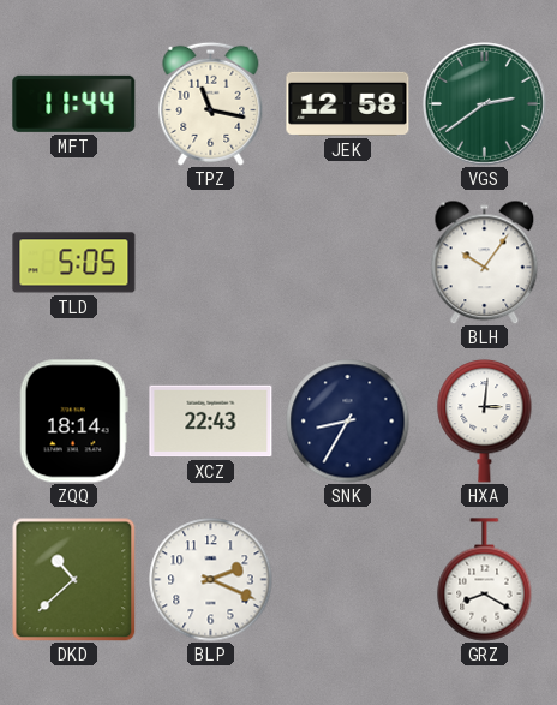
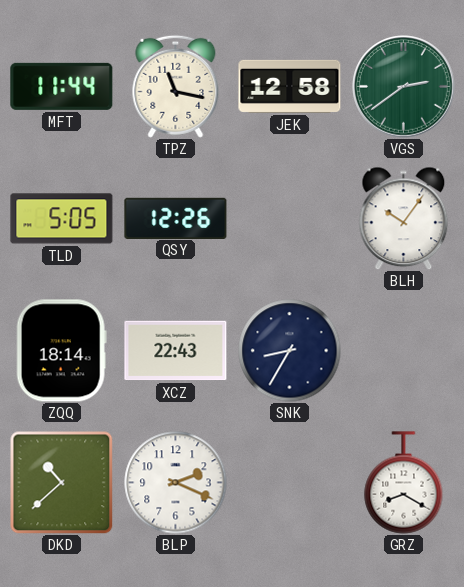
QSY: none -> 12:26
HXA: 3:01 -> none
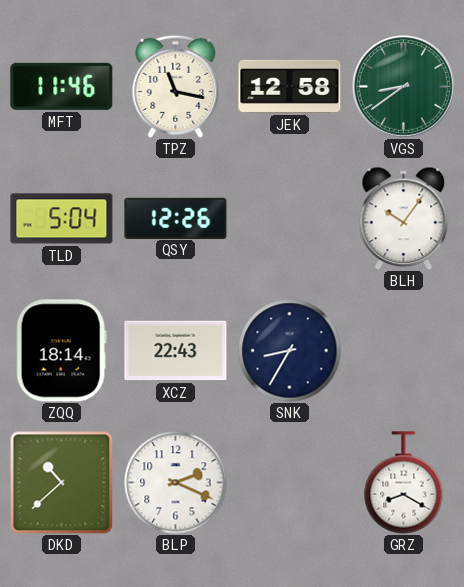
MFT: 11:44 -> 11:46
VGS: 2:39 -> 8:39
TLD: 5:05 -> 5:04
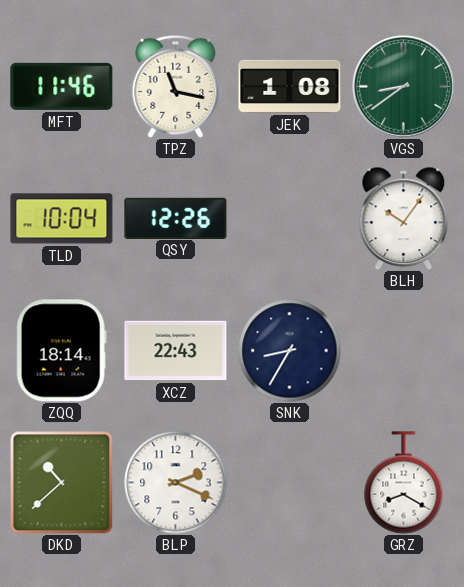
JEK: 12:58 -> 1:08
TLD: 5:04 -> 10:04
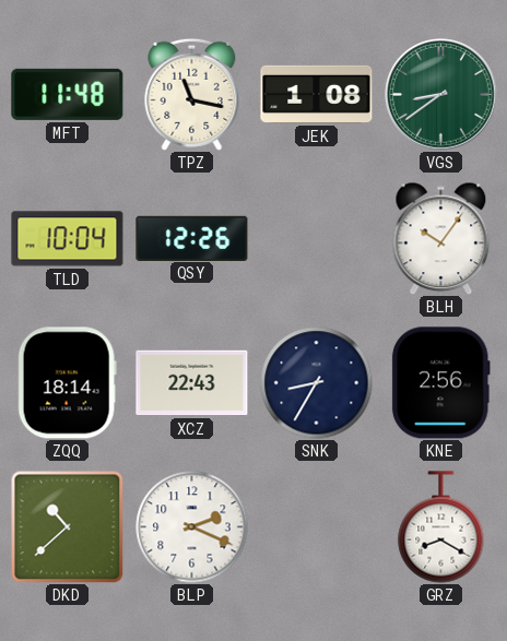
MFT: 11:46 -> 11:48
KNE: none -> 2:56
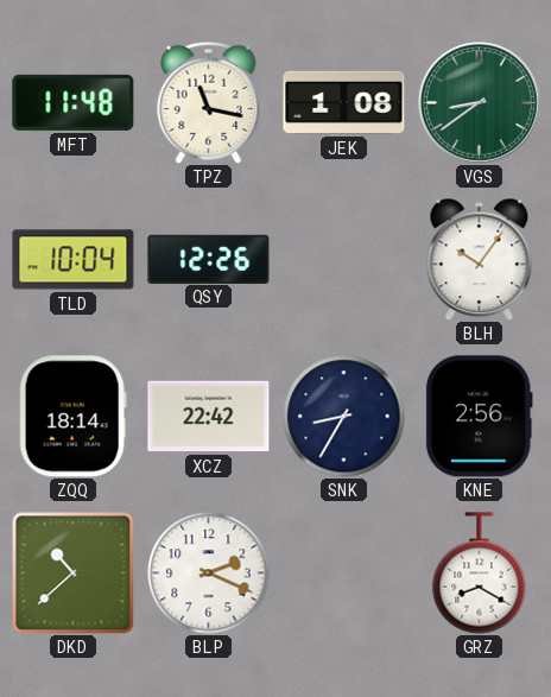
XCZ: 22:43 -> 22:42
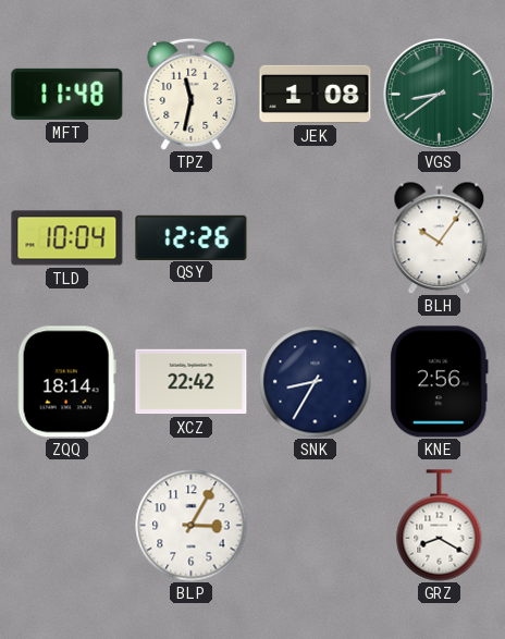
TPZ: 11:17 -> 11:32
DKD: 10:38 -> none
BLP: 2:19 -> 3:05
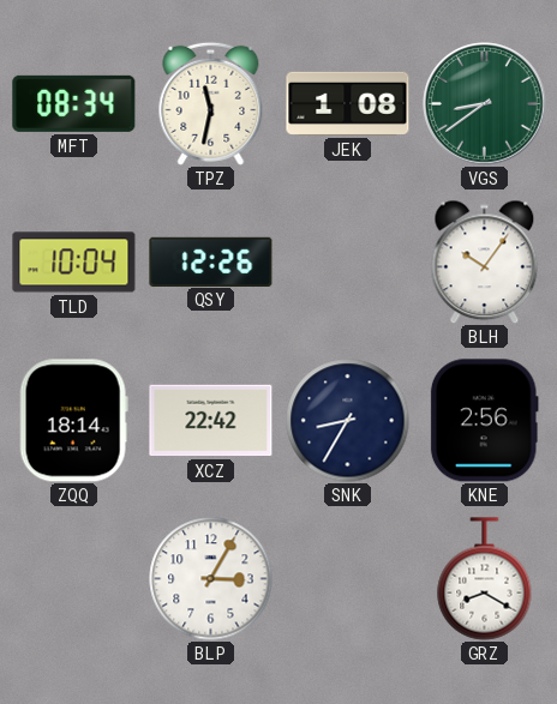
MFT: 11:48 -> 08:34
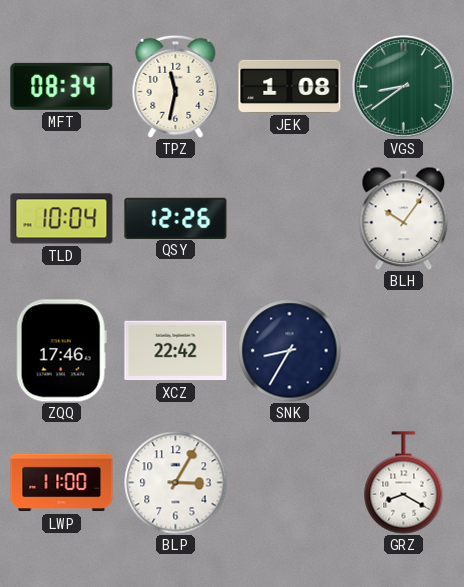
ZQQ: 18:14 -> 17:46
KNE: 2:56 -> none
LWP: none -> 11:00
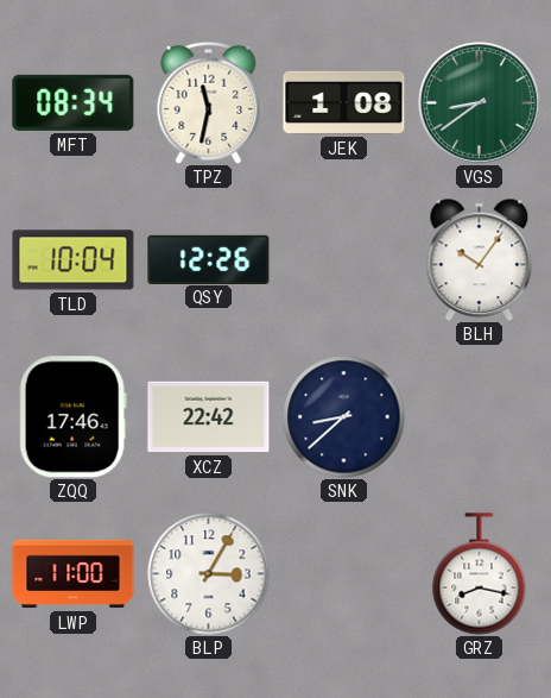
SNK: 8:35 -> 8:38
GRZ: 8:20 -> 8:17
